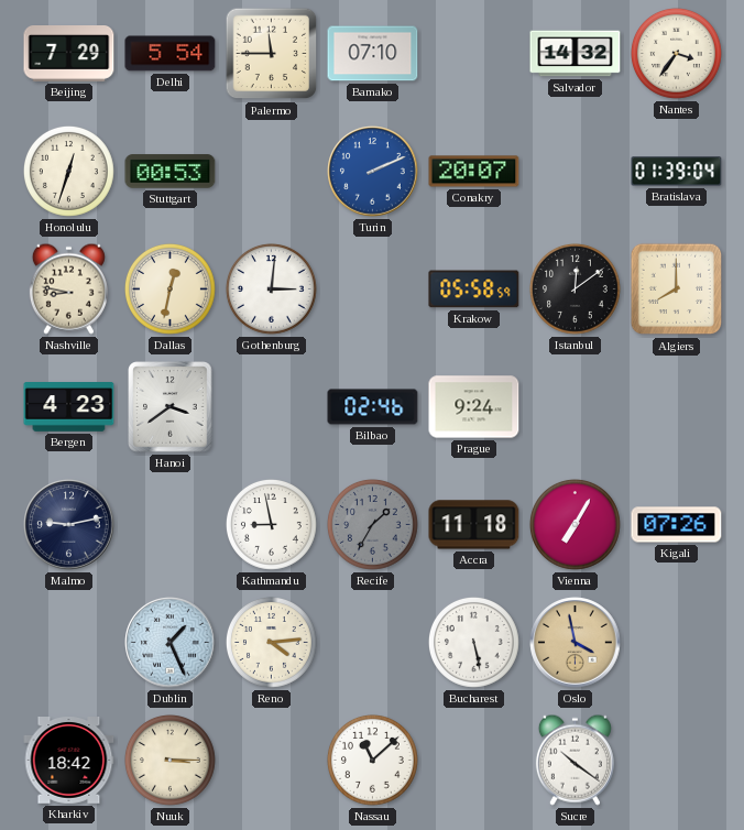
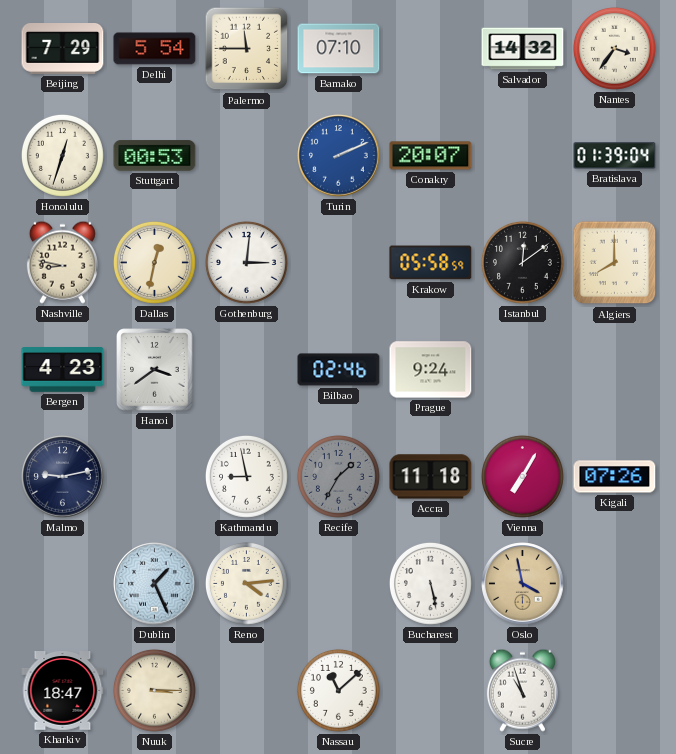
Kharkiv: 18:42 -> 18:47
Sucre: 10:21 -> 10:57
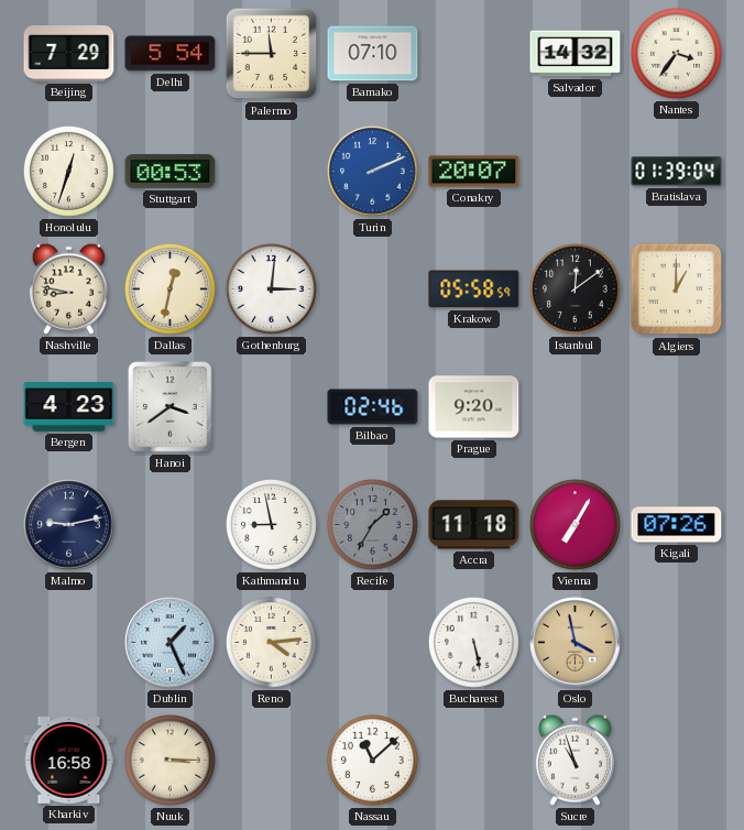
Algiers: 8:00 -> 1:00
Prague: 9:24 -> 9:20
Kharkiv: 18:47 -> 16:58
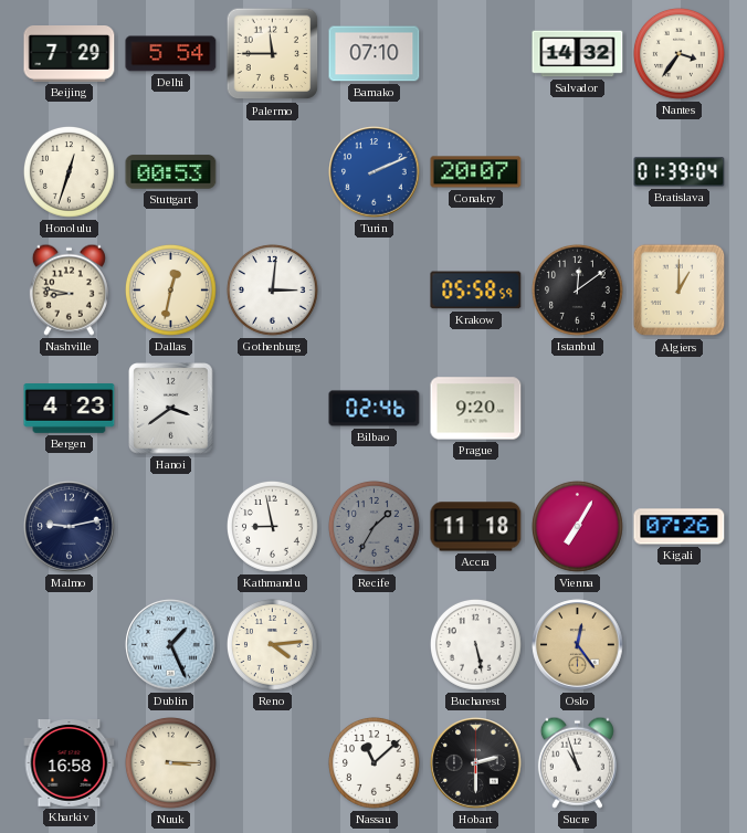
Oslo: 3:58 -> 12:24
Hobart: none -> 2:30
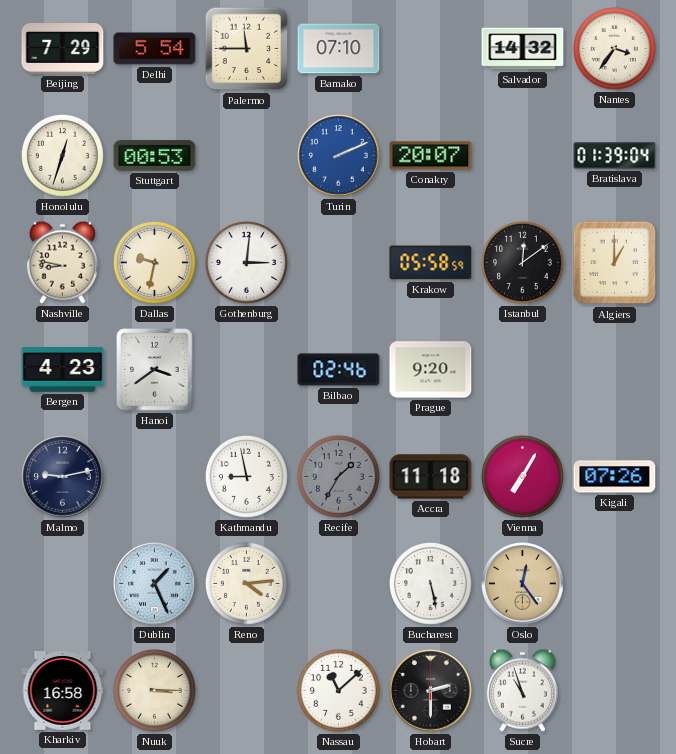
Dallas: 12:32 -> 9:32
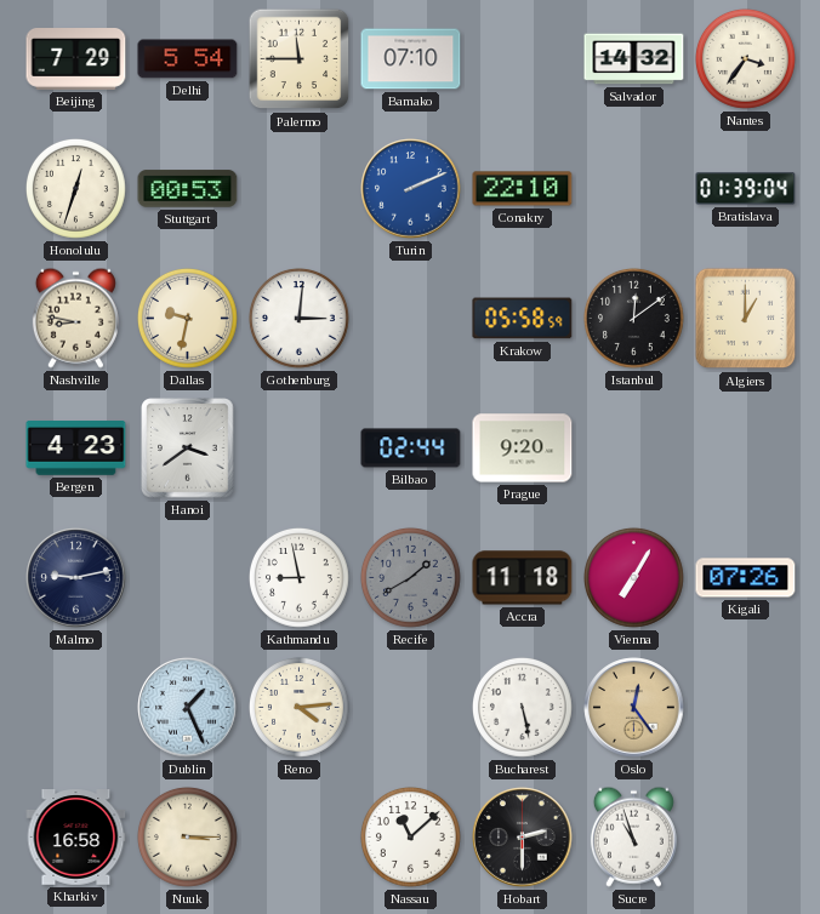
Conakry: 20:07 -> 22:10
Bilbao: 02:46 -> 02:44
Recife: 1:35 -> 1:40
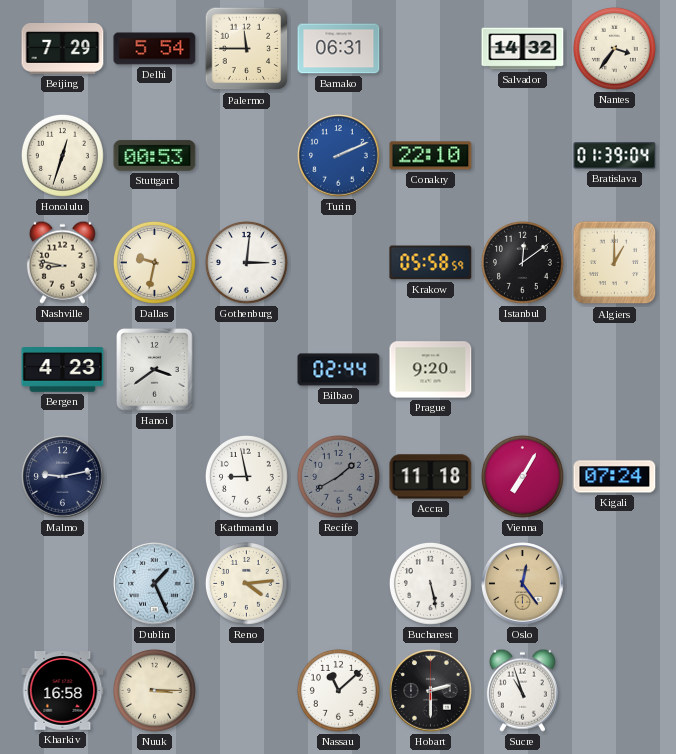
Bamako: 07:10 -> 06:31
Kigali: 07:26 -> 07:24
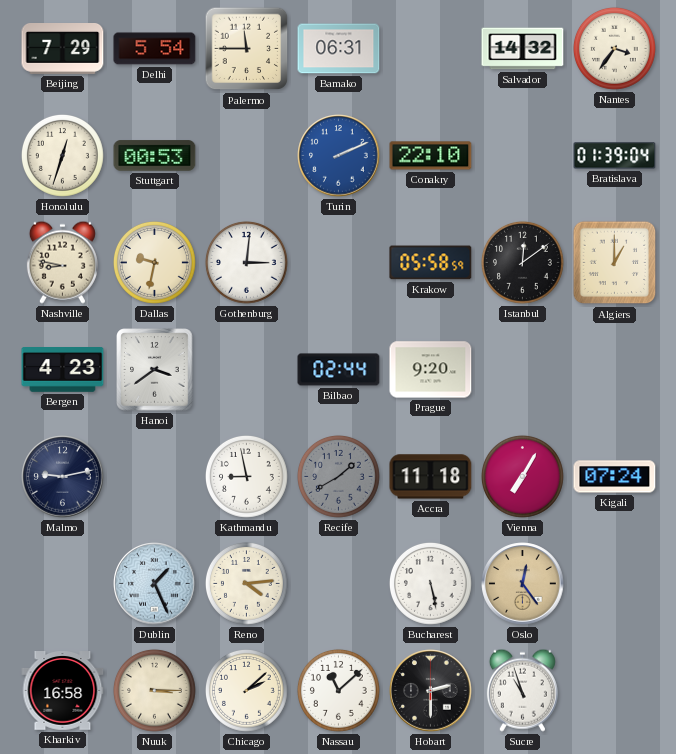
Chicago: none -> 2:08
